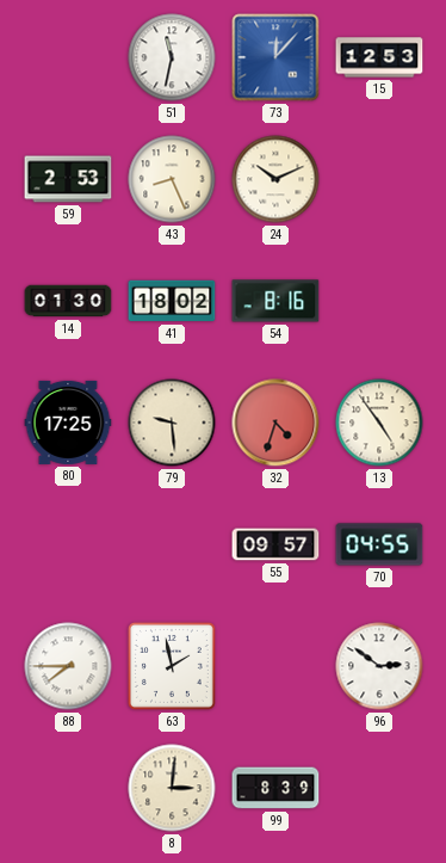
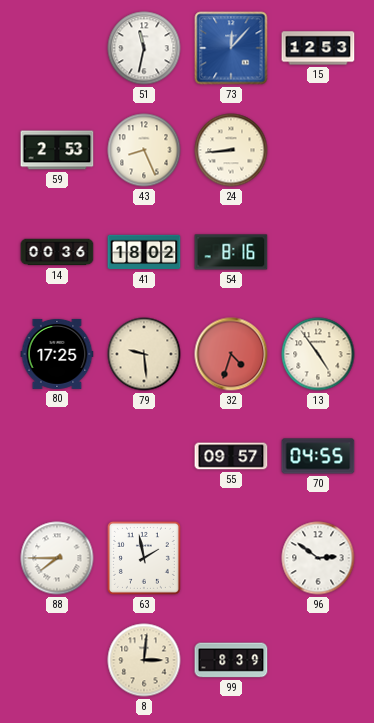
24: 10:11 -> 8:44
14: 01:30 -> 00:36
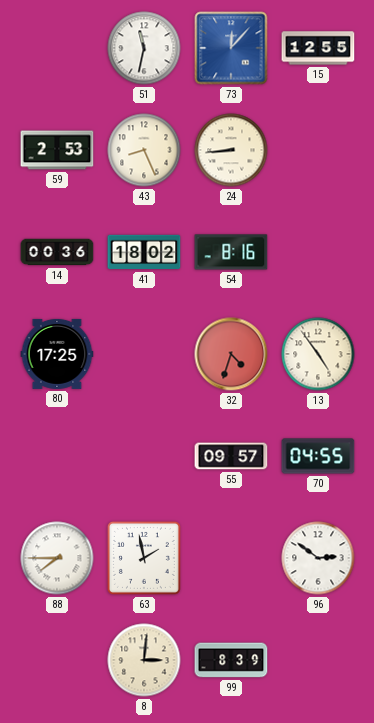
15: 12:53 -> 12:55
79: 9:29 -> none
